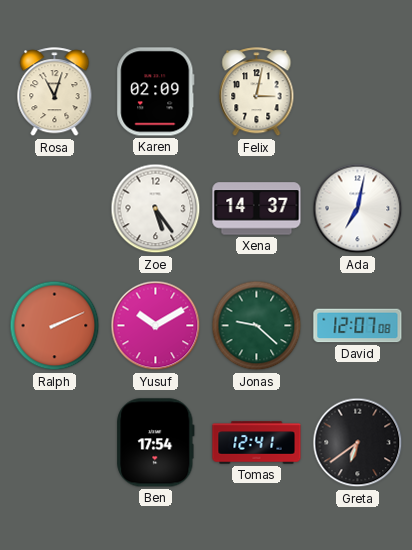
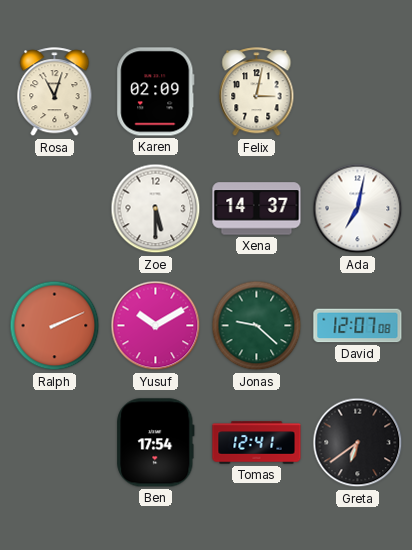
Zoe: 5:24 -> 5:30
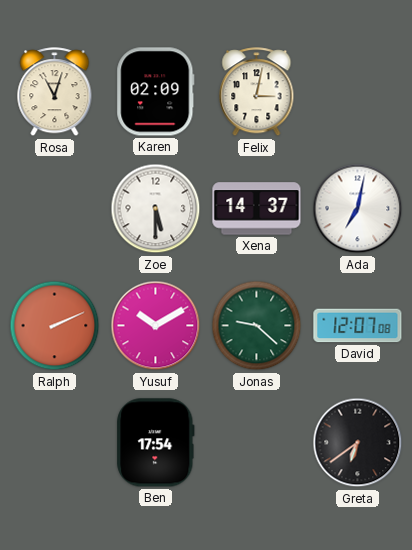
Tomas: 12:41 -> none
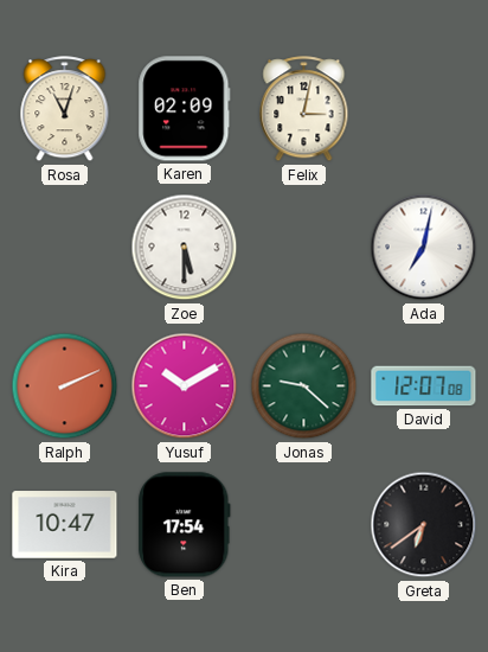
Xena: 14:37 -> none
Kira: none -> 10:47
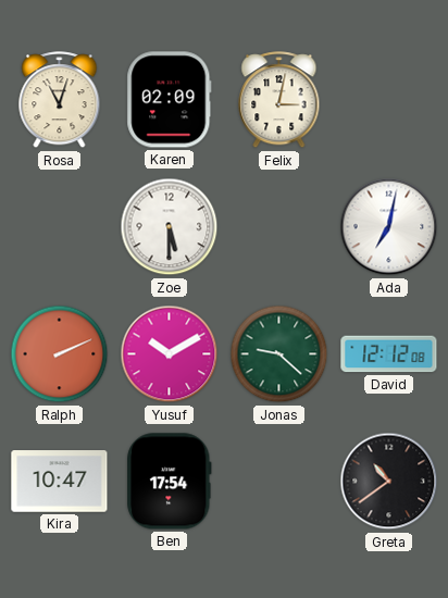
David: 12:07 -> 12:12
Greta: 6:39 -> 10:39
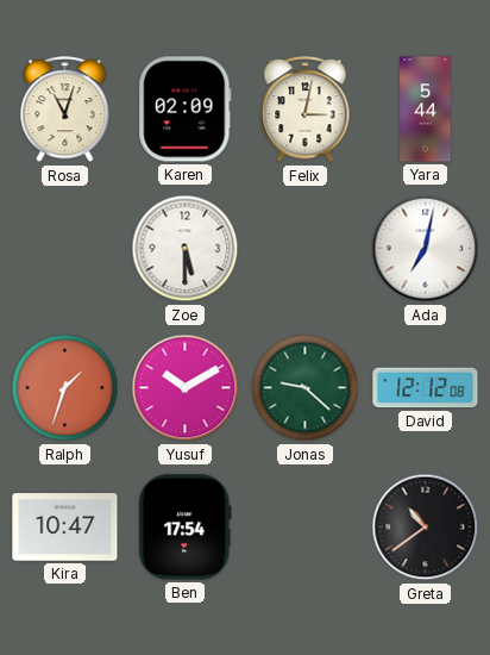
Yara: none -> 5:44
Ralph: 2:11 -> 1:33
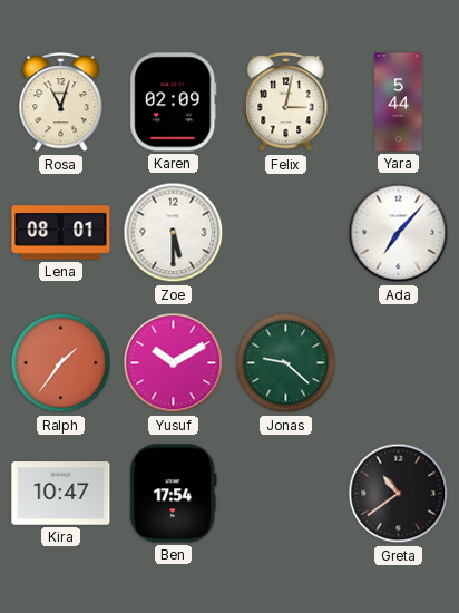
Lena: none -> 08:01
Ada: 7:02 -> 7:07
Ralph: 1:33 -> 1:36
David: 12:12 -> none
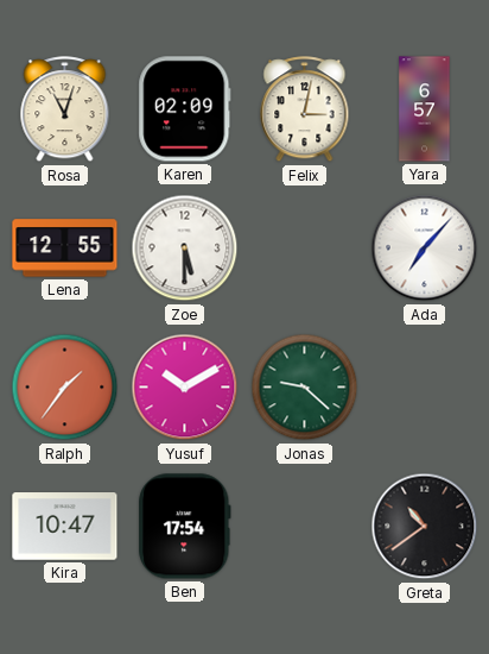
Yara: 5:44 -> 6:57
Lena: 08:01 -> 12:55
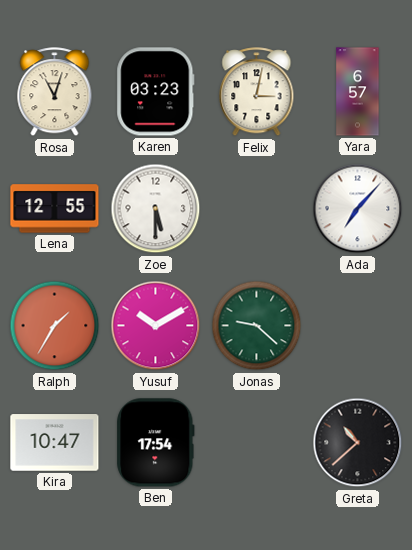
Karen: 02:09 -> 03:23
Ralph: 1:36 -> 1:35
Greta: 10:39 -> 10:38
